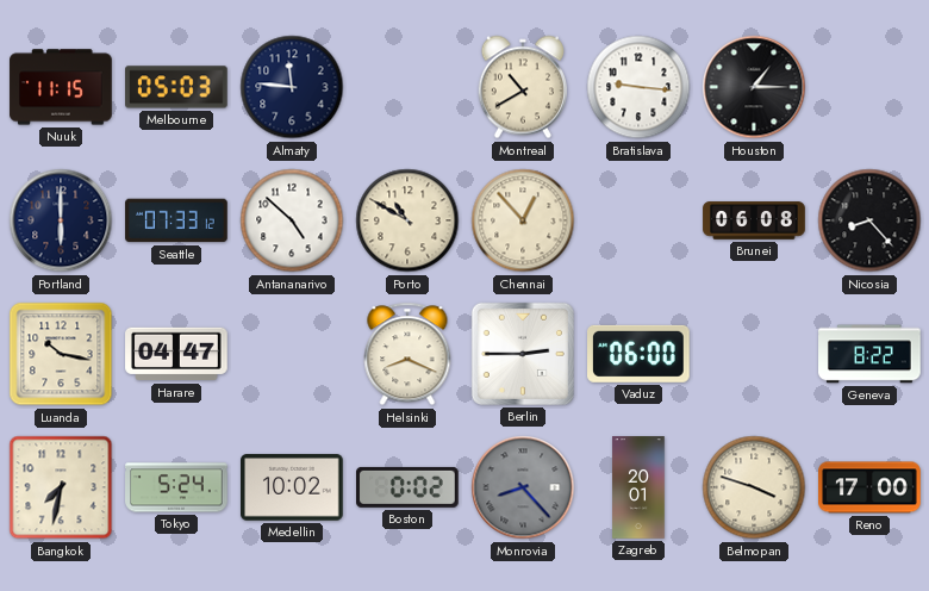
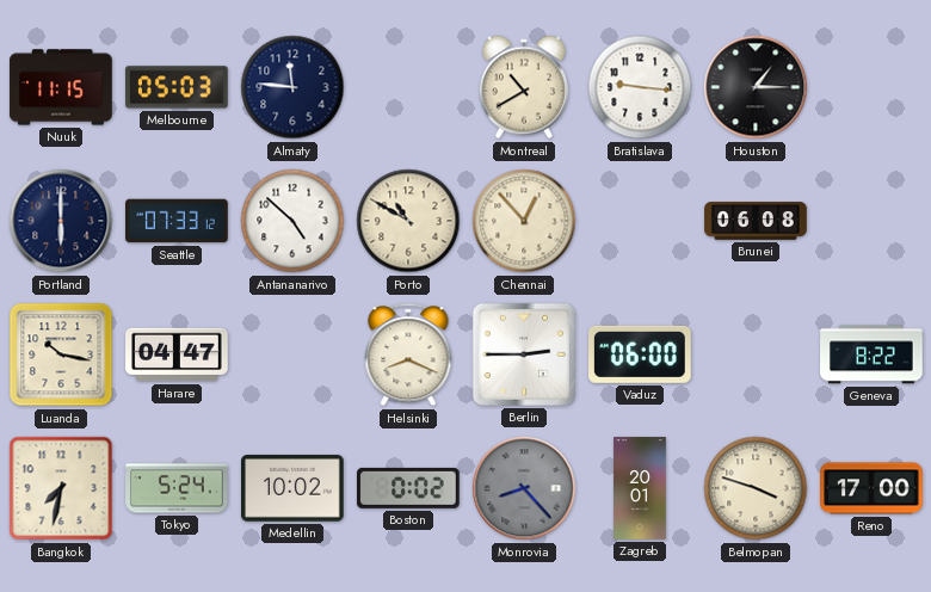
Nicosia: 8:23 -> none
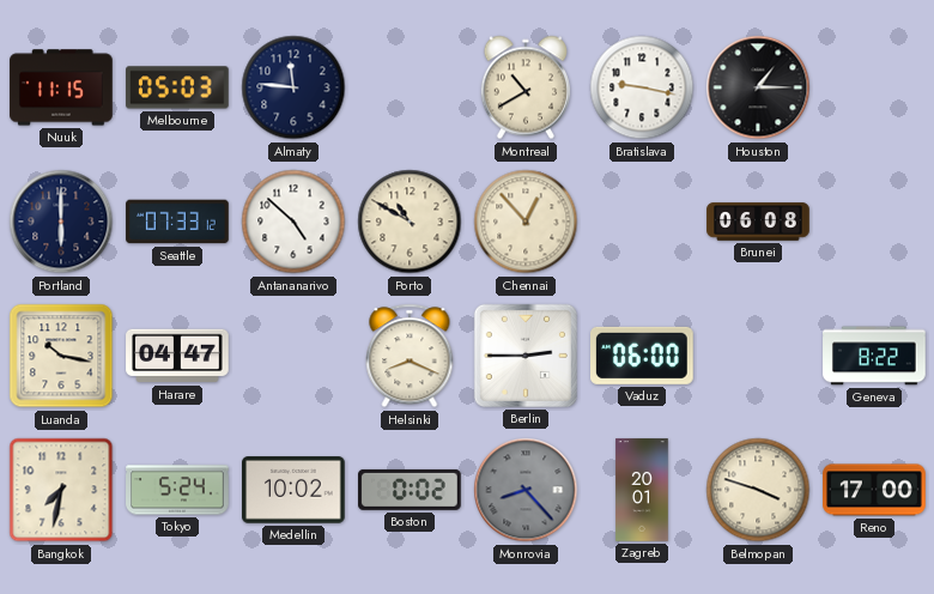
Bratislava: 9:16 -> 9:17
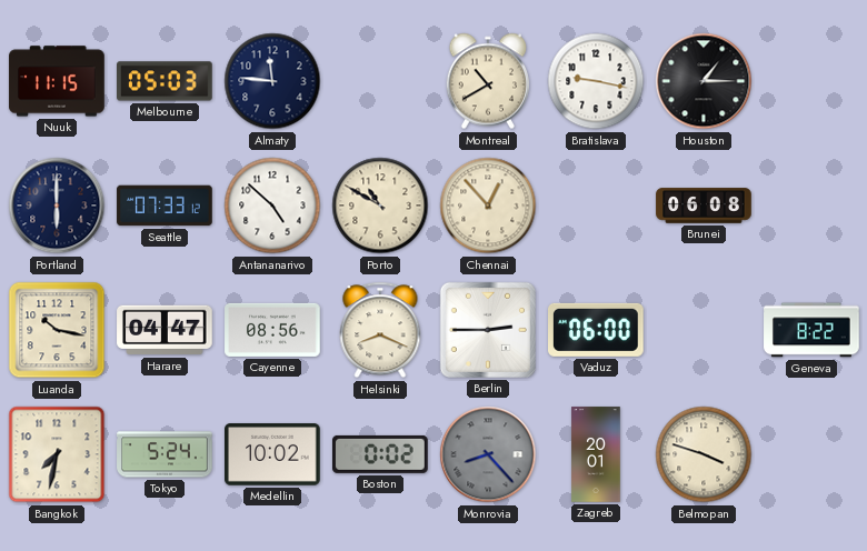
Cayenne: none -> 08:56
Reno: 17:00 -> none
